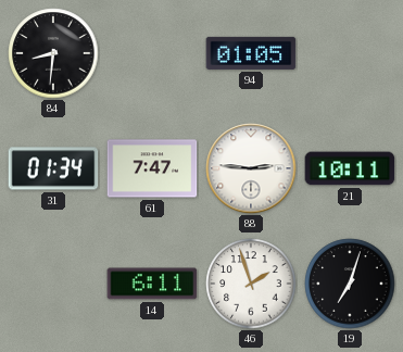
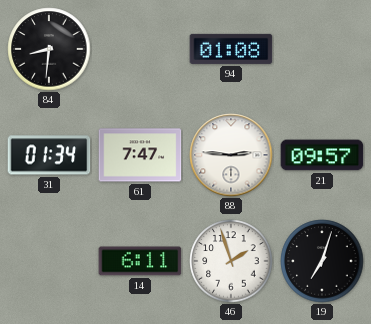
94: 01:05 -> 01:08
21: 10:11 -> 09:57
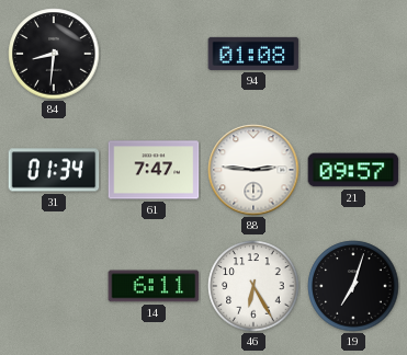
46: 1:57 -> 6:25
